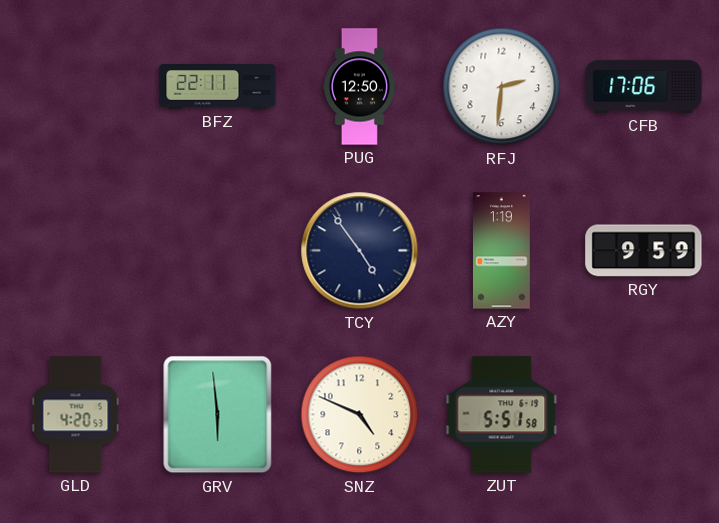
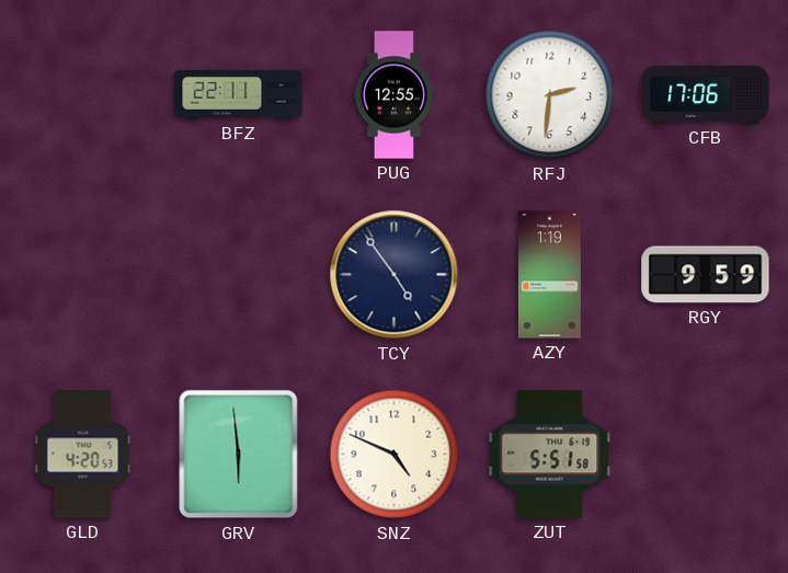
PUG: 12:50 -> 12:55
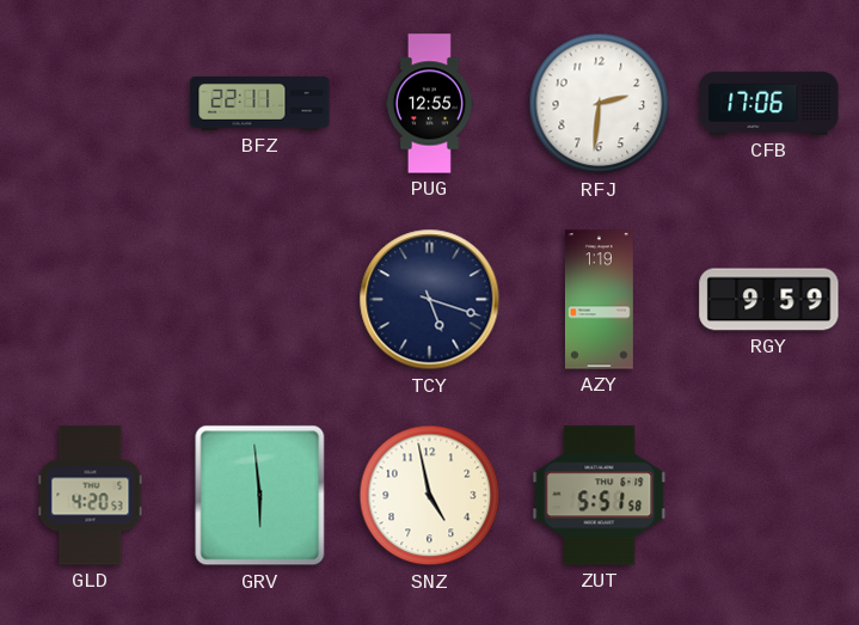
TCY: 4:54 -> 5:18
SNZ: 4:49 -> 4:58
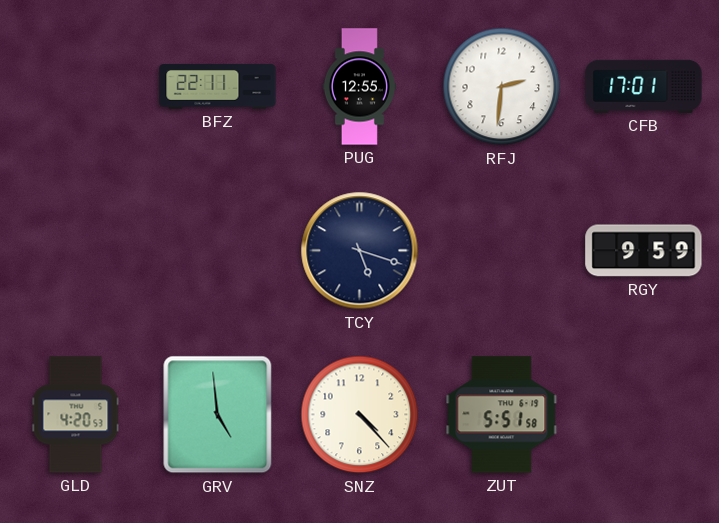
CFB: 17:06 -> 17:01
AZY: 1:19 -> none
GRV: 5:59 -> 4:59
SNZ: 4:58 -> 4:23
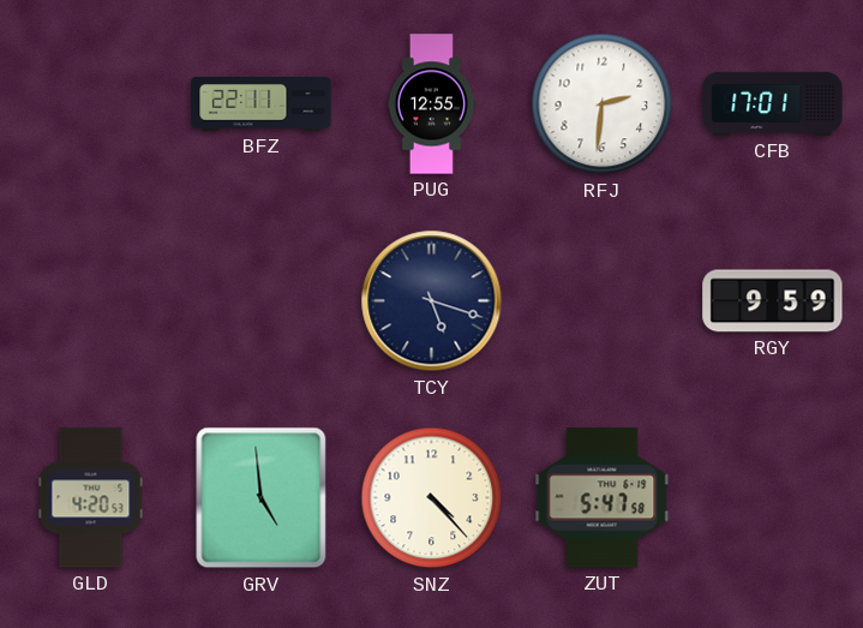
ZUT: 5:51 -> 5:47
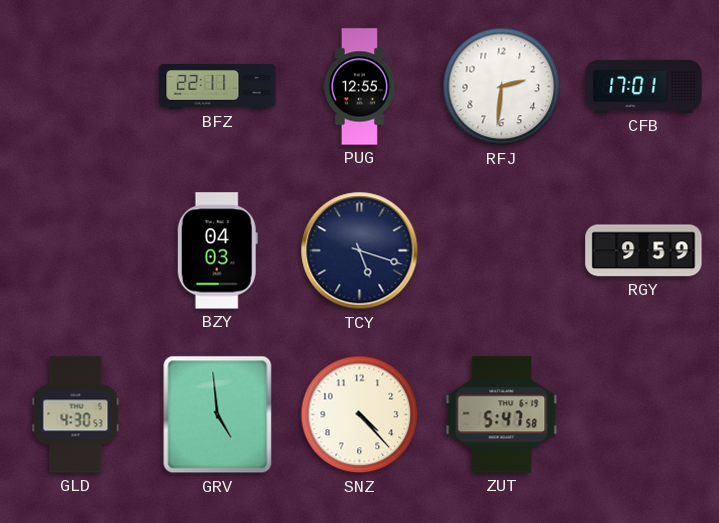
BZY: none -> 04:03
GLD: 4:20 -> 4:30
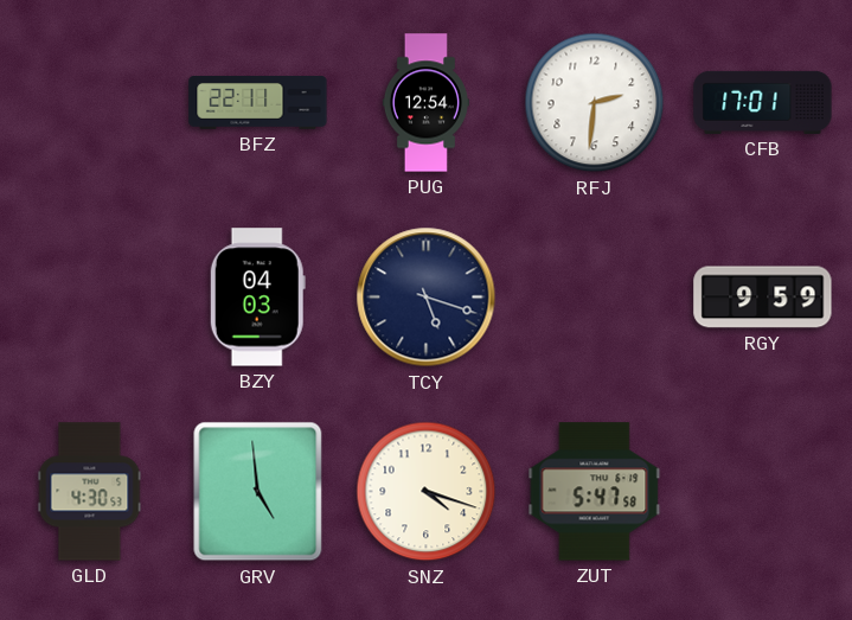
PUG: 12:55 -> 12:54
SNZ: 4:23 -> 4:18
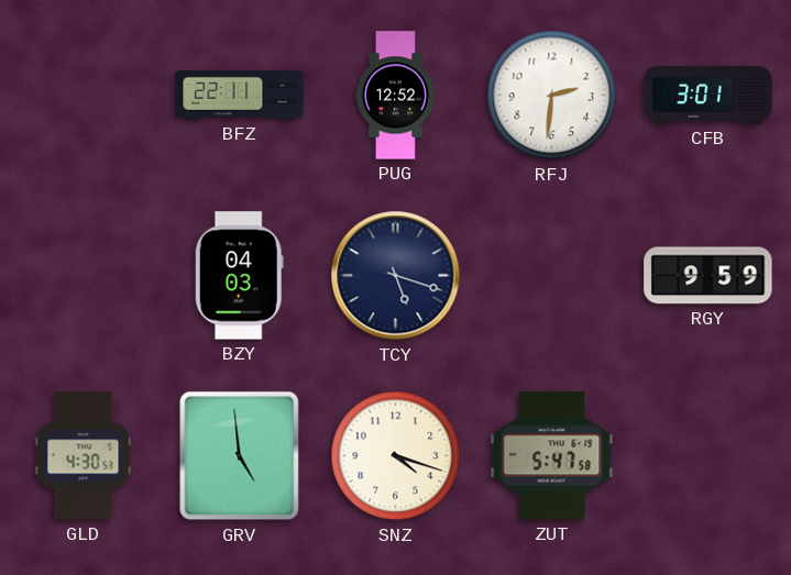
PUG: 12:54 -> 12:52
CFB: 17:01 -> 3:01
